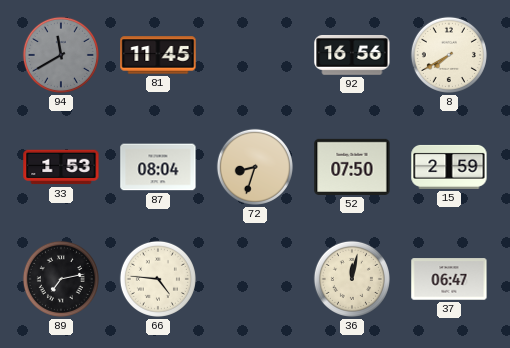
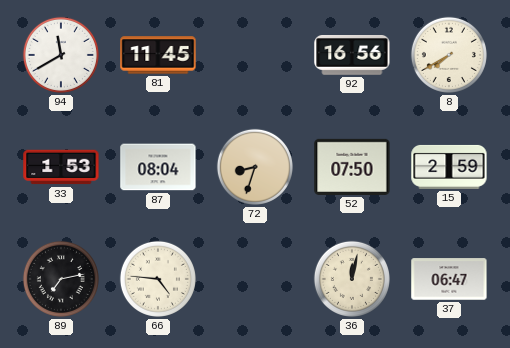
94 dial: grey -> white
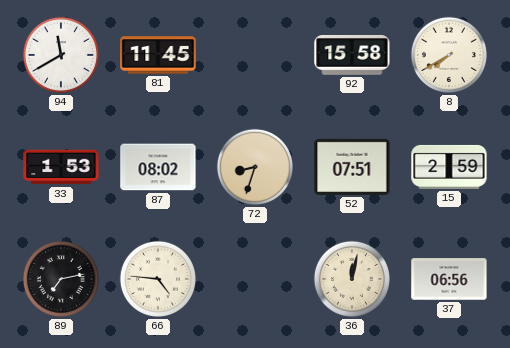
92: 16:56 -> 15:58
87: 08:04 -> 08:02
52: 07:50 -> 07:51
37: 06:47 -> 06:56
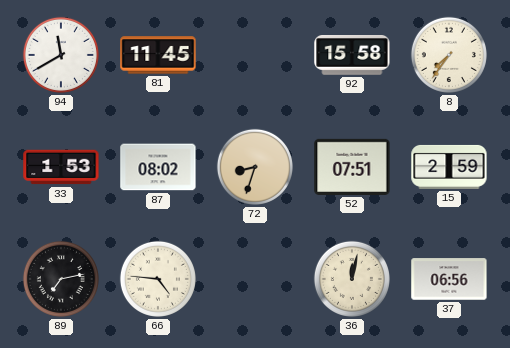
8: 7:40 -> 7:36
